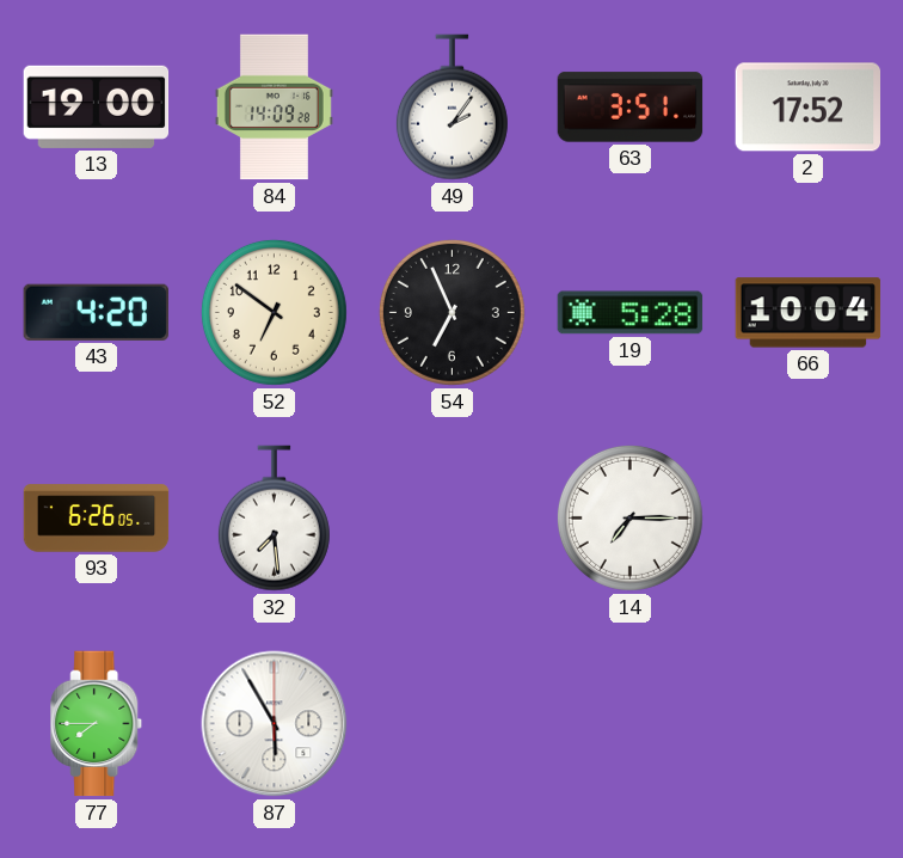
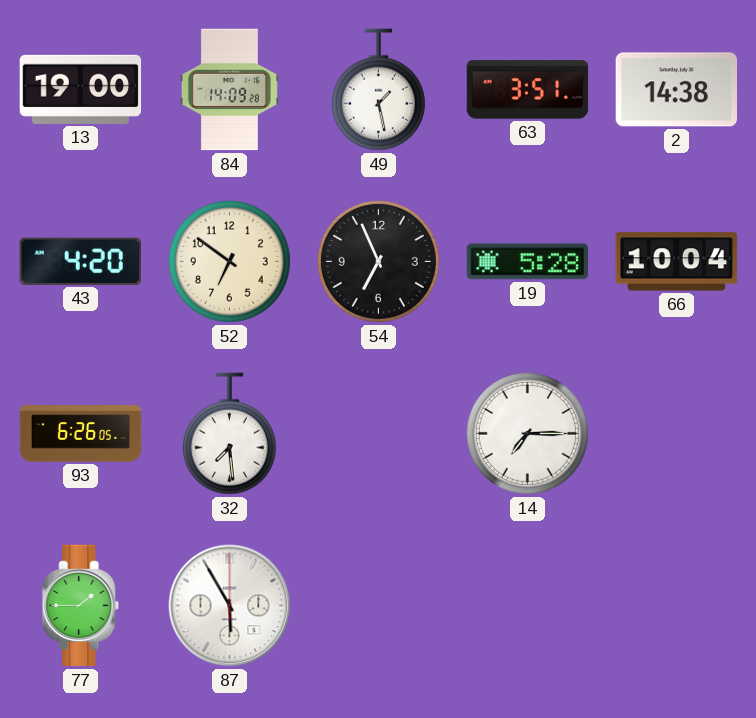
49: 2:06 -> 1:28
2: 17:52 -> 14:38
77: 7:45 -> 1:45
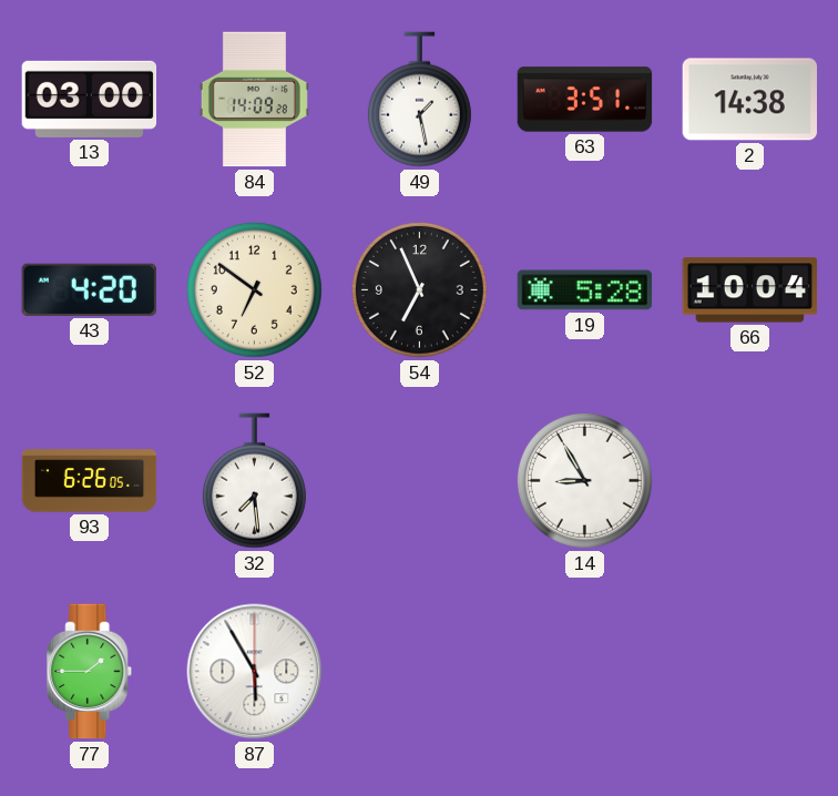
13: 19:00 -> 03:00
14: 7:15 -> 8:55
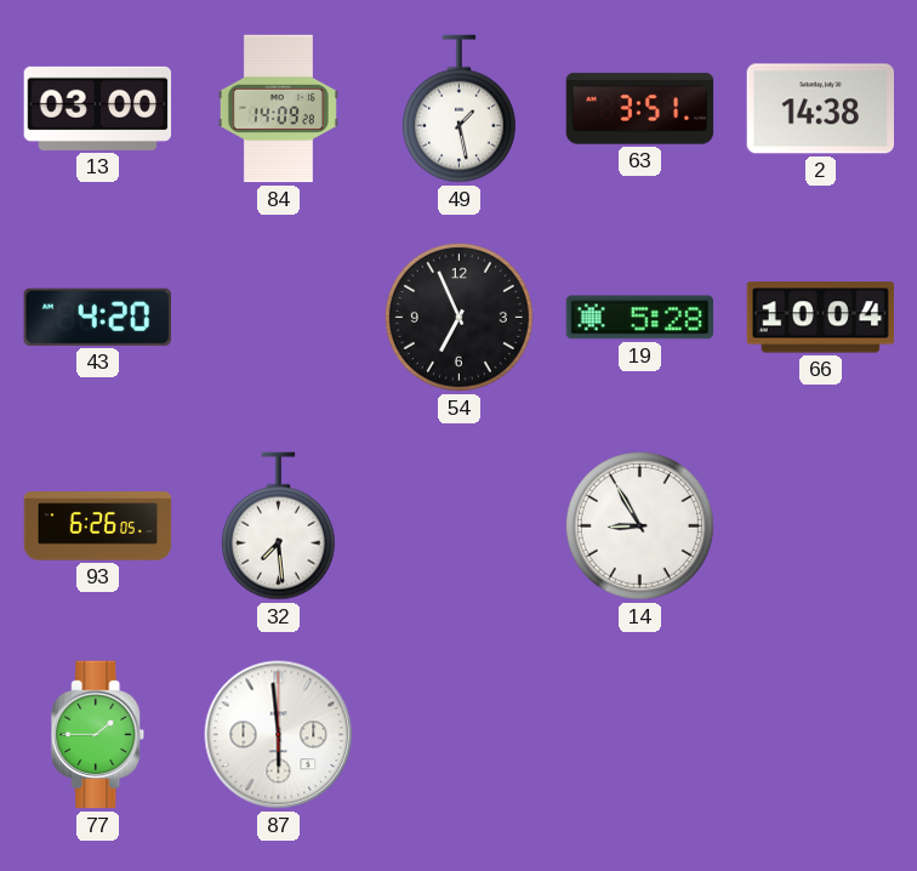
52: 6:51 -> none
87: 5:55 -> 5:59
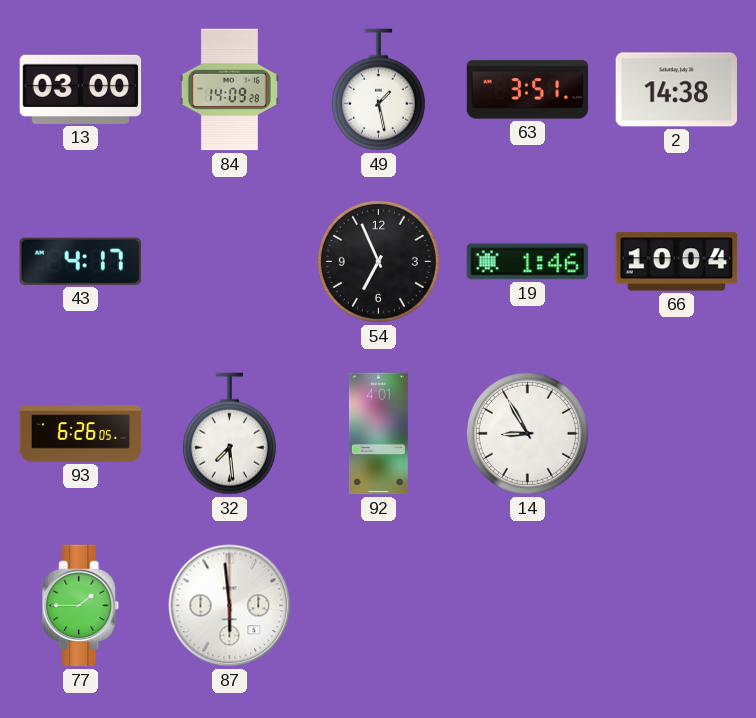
43: 4:20 -> 4:17
19: 5:28 -> 1:46
92: none -> 4:01
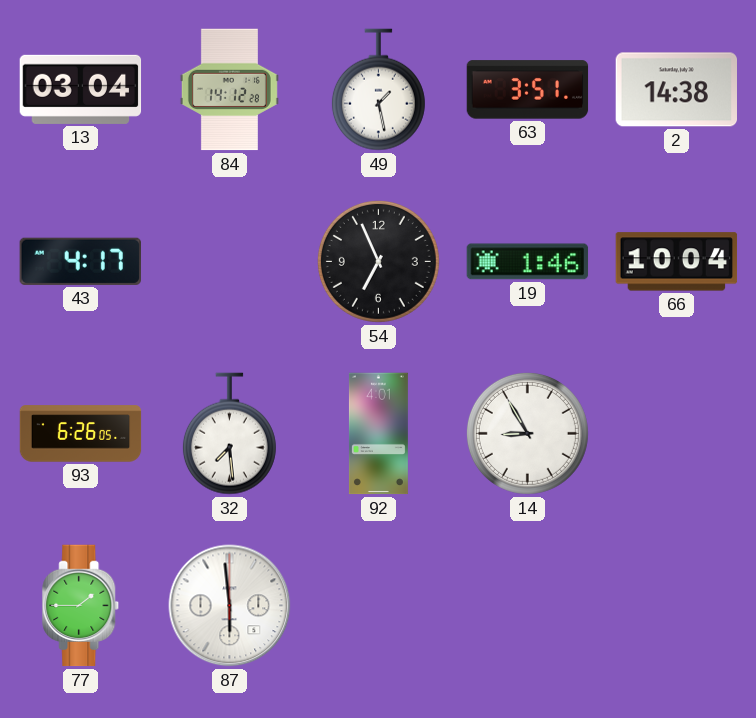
13: 03:00 -> 03:04
84: 14:09 -> 14:12
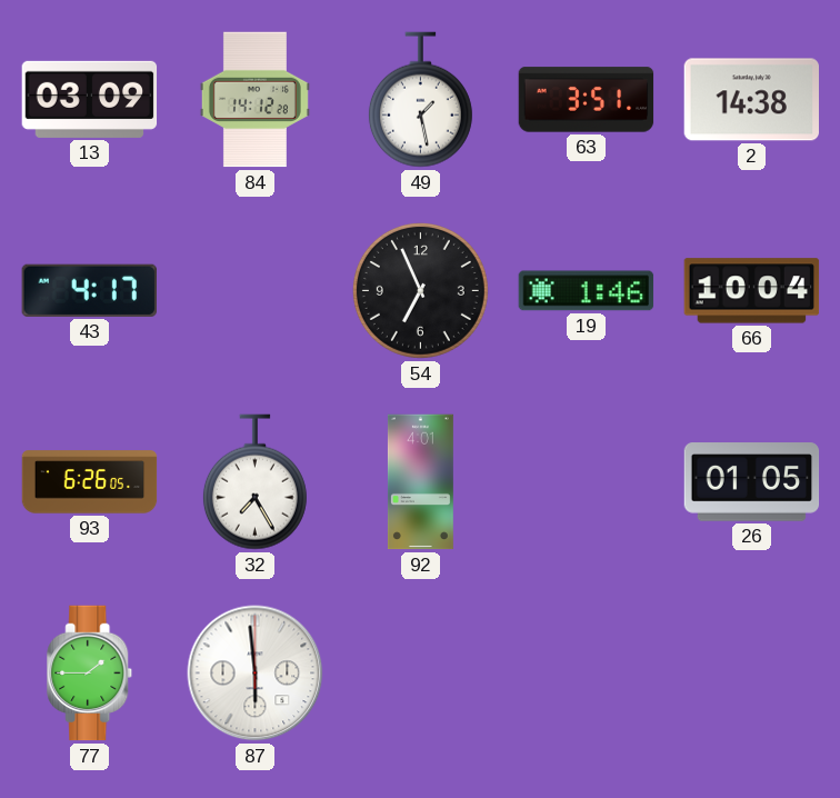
13: 03:04 -> 03:09
32: 7:29 -> 7:25
14: 8:55 -> none
26: none -> 01:05
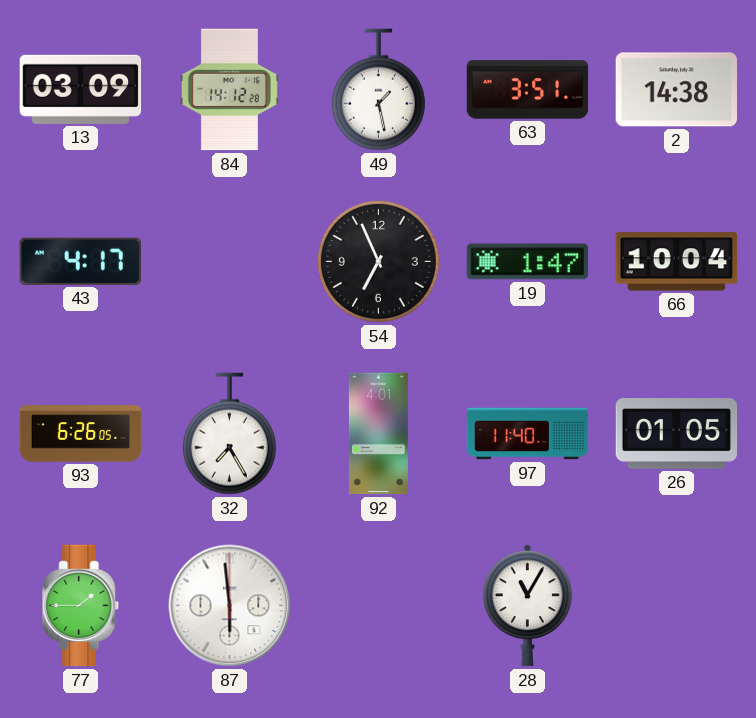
19: 1:46 -> 1:47
97: none -> 11:40
28: none -> 11:05
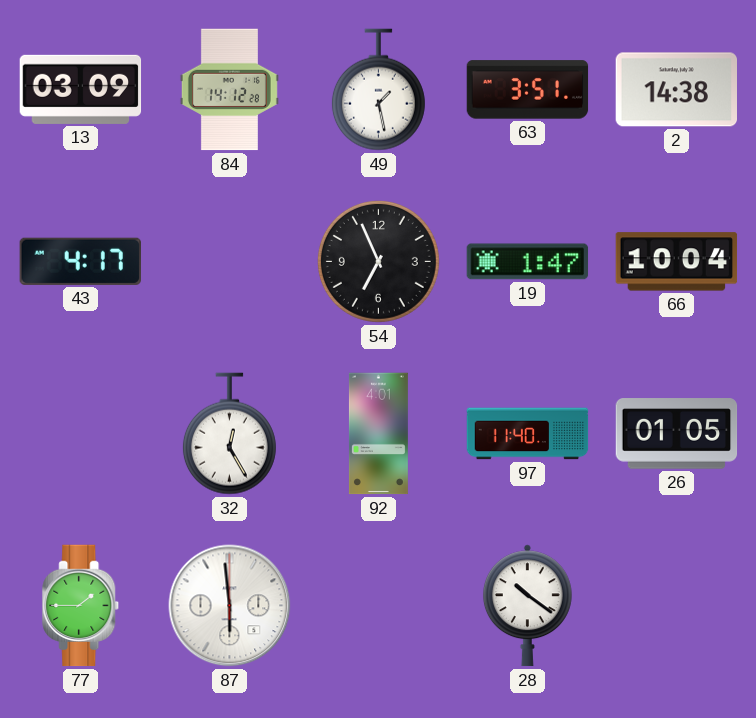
93: 6:26 -> none
32: 7:25 -> 12:25
28: 11:05 -> 10:21
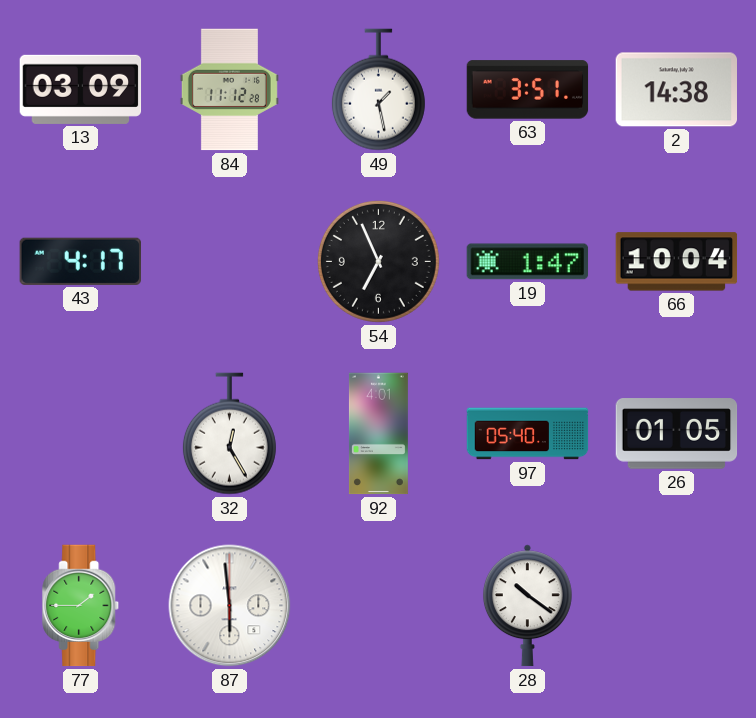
84: 14:12 -> 11:12
97: 11:40 -> 05:40
